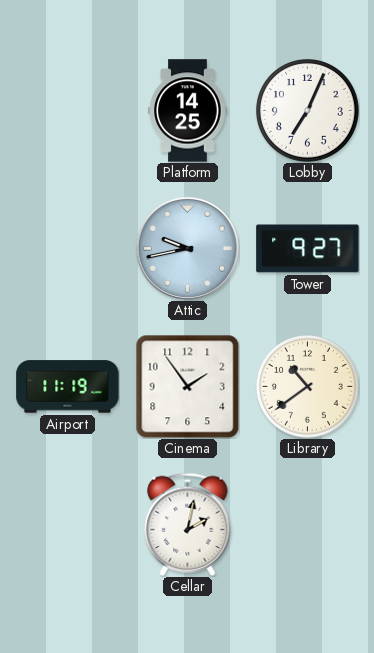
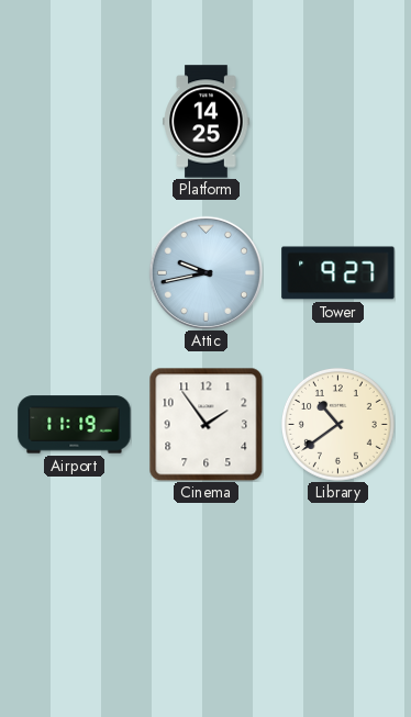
Lobby: 7:04 -> none
Cellar: 2:02 -> none
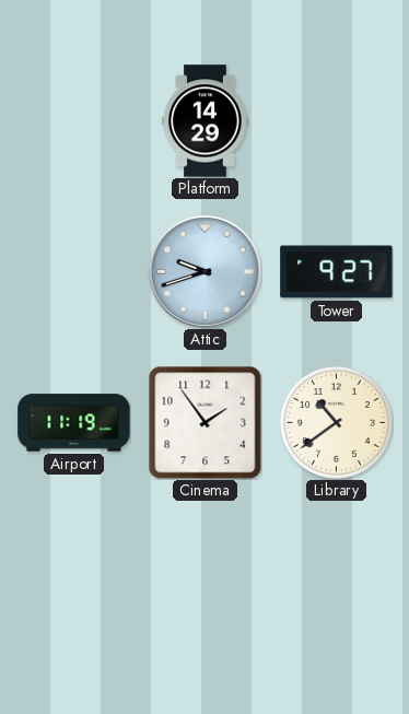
Platform: 14:25 -> 14:29
Attic: 9:43 -> 9:42
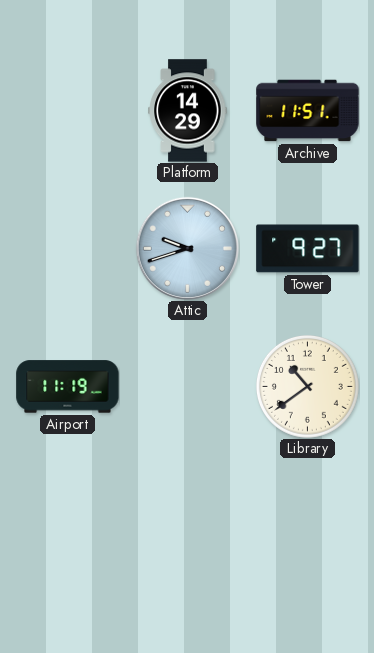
Archive: none -> 11:51
Cinema: 1:54 -> none
